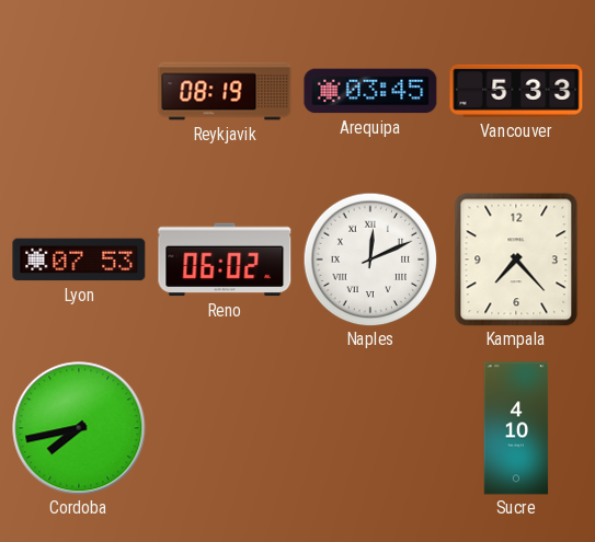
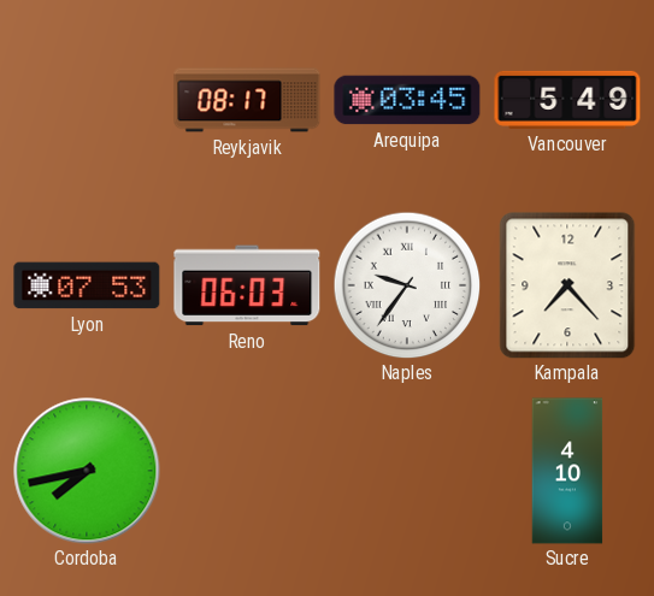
Reykjavik: 08:19 -> 08:17
Vancouver: 5:33 -> 5:49
Reno: 06:02 -> 06:03
Naples: 12:11 -> 9:36
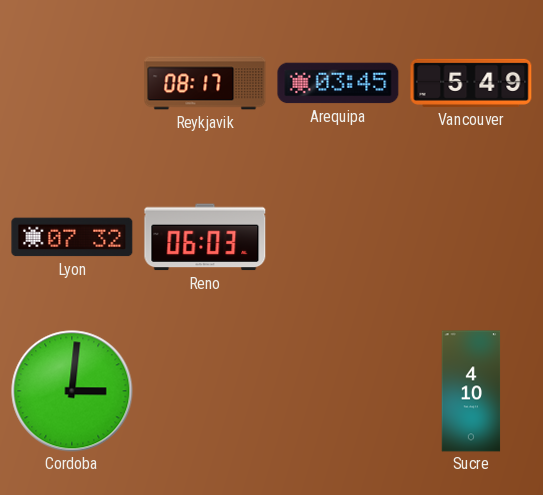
Lyon: 07:53 -> 07:32
Naples: 9:36 -> none
Kampala: 7:23 -> none
Cordoba: 7:43 -> 3:01
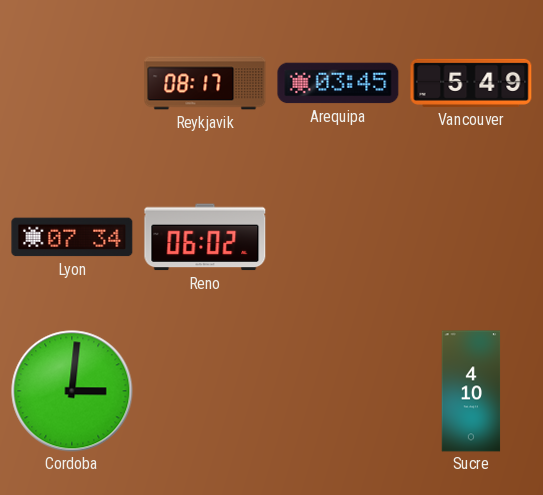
Lyon: 07:32 -> 07:34
Reno: 06:03 -> 06:02
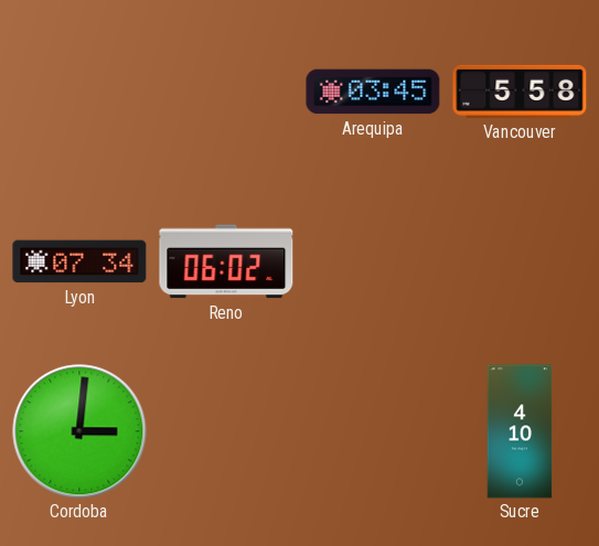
Reykjavik: 08:17 -> none
Vancouver: 5:49 -> 5:58
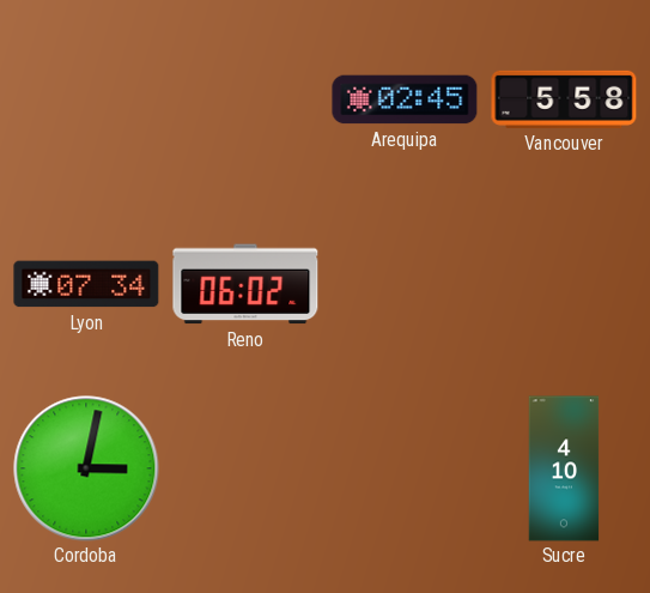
Arequipa: 03:45 -> 02:45
Cordoba: 3:01 -> 3:02
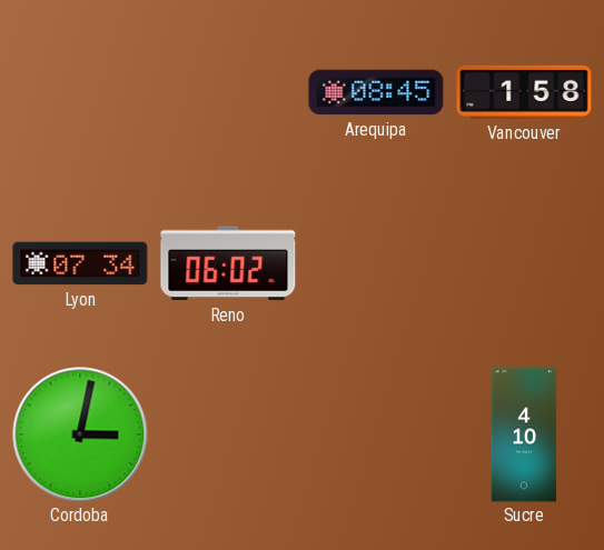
Arequipa: 02:45 -> 08:45
Vancouver: 5:58 -> 1:58
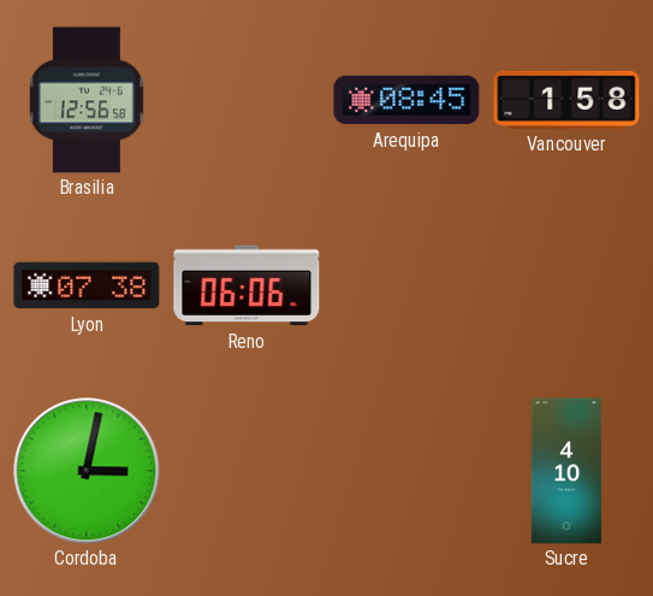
Brasilia: none -> 12:56
Lyon: 07:34 -> 07:38
Reno: 06:02 -> 06:06
